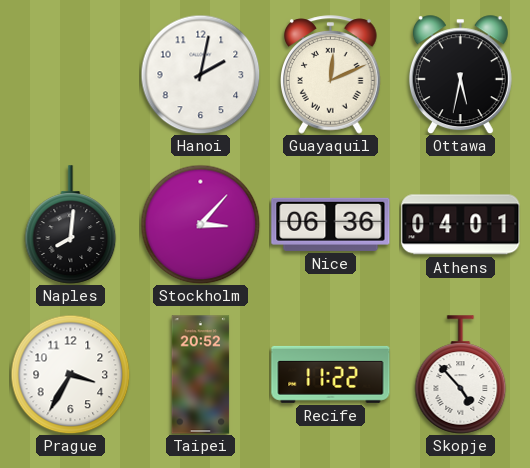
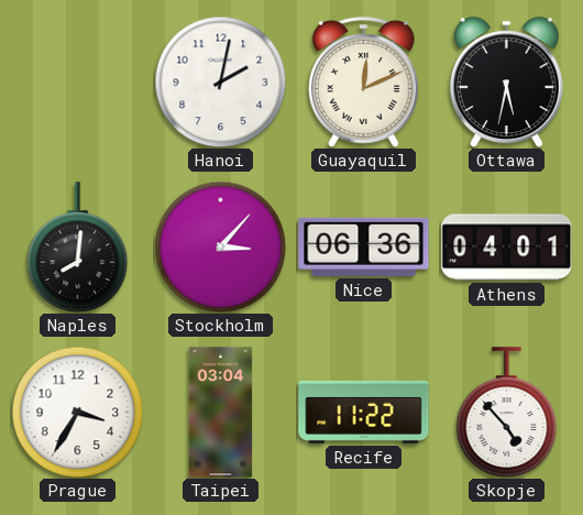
Taipei: 20:52 -> 03:04
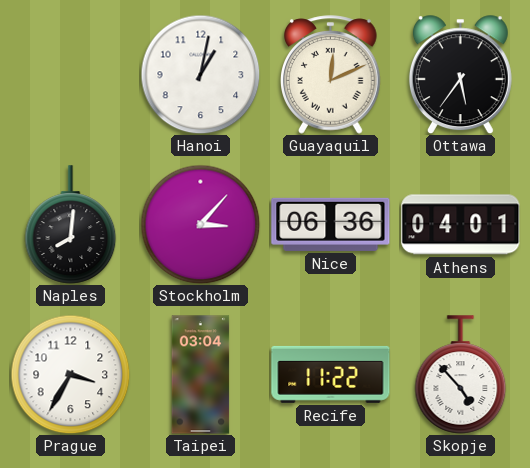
Hanoi: 2:02 -> 1:02
Ottawa: 5:32 -> 5:36
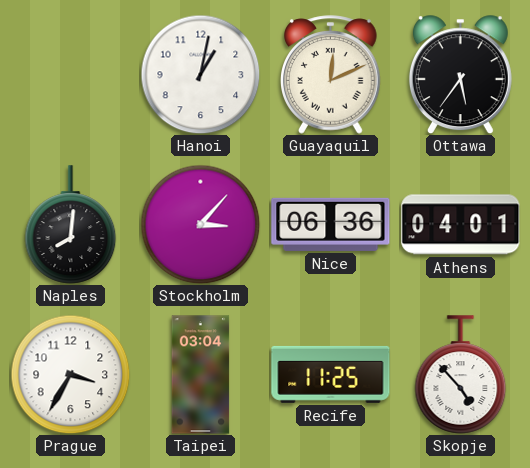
Recife: 11:22 -> 11:25
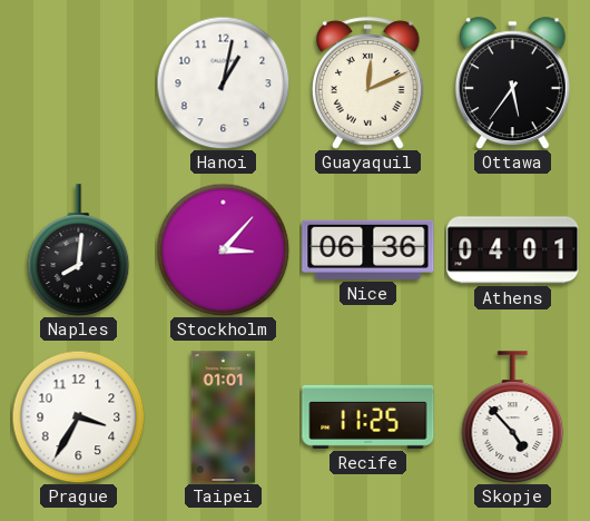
Taipei: 03:04 -> 01:01
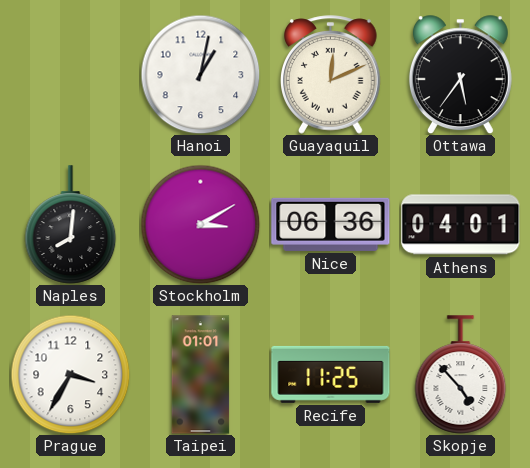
Stockholm: 3:07 -> 3:10
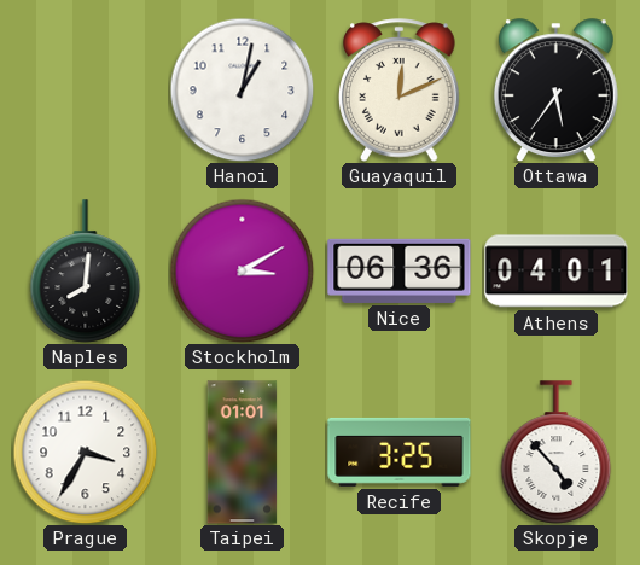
Recife: 11:25 -> 3:25
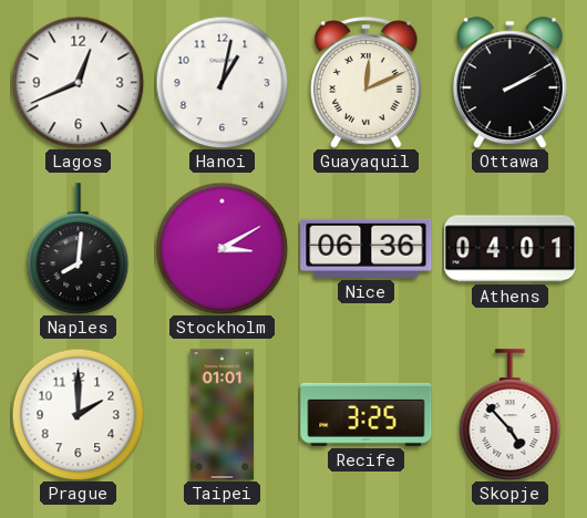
Lagos: none -> 12:41
Ottawa: 5:36 -> 2:10
Prague: 3:35 -> 2:00
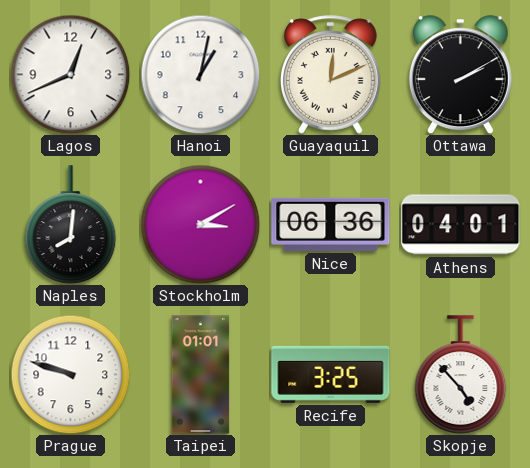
Prague: 2:00 -> 9:48
